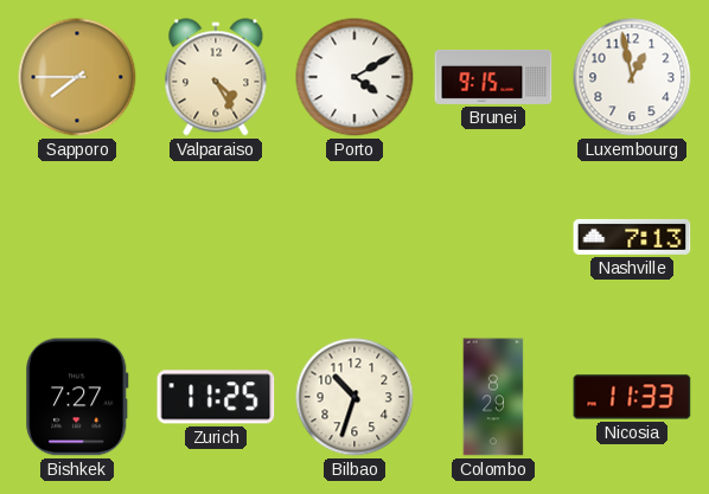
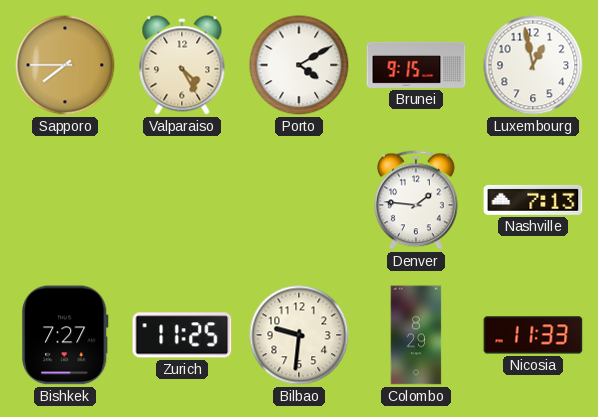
Denver: none -> 1:46
Bilbao: 10:33 -> 9:31
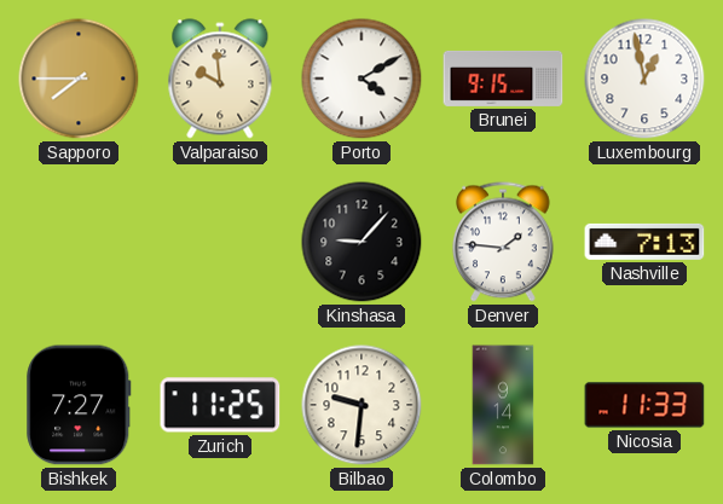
Valparaiso: 4:25 -> 9:59
Kinshasa: none -> 9:07
Colombo: 8:29 -> 9:14
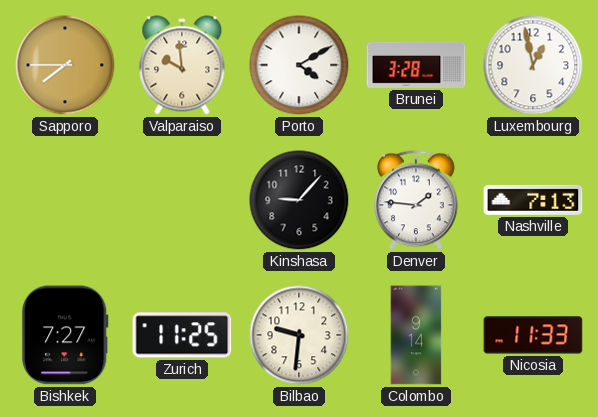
Brunei: 9:15 -> 3:28
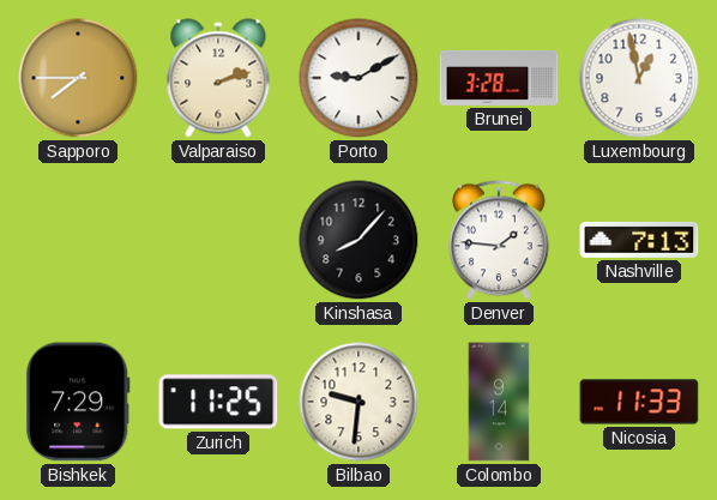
Valparaiso: 9:59 -> 2:12
Porto: 4:10 -> 9:10
Kinshasa: 9:07 -> 8:07
Bishkek: 7:27 -> 7:29
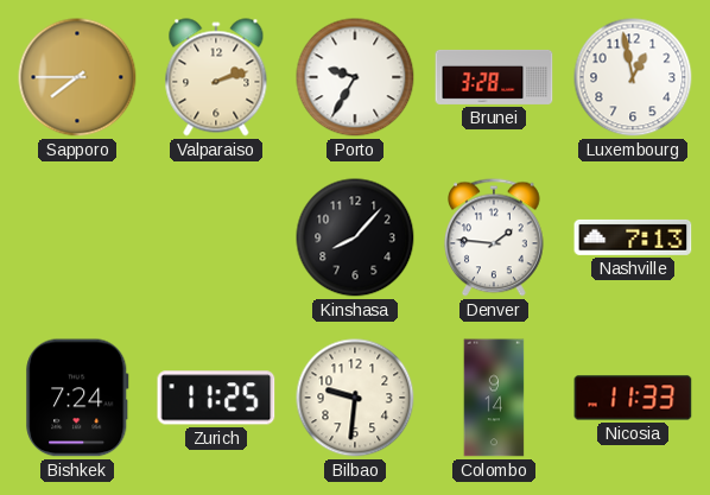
Porto: 9:10 -> 9:35
Bishkek: 7:29 -> 7:24
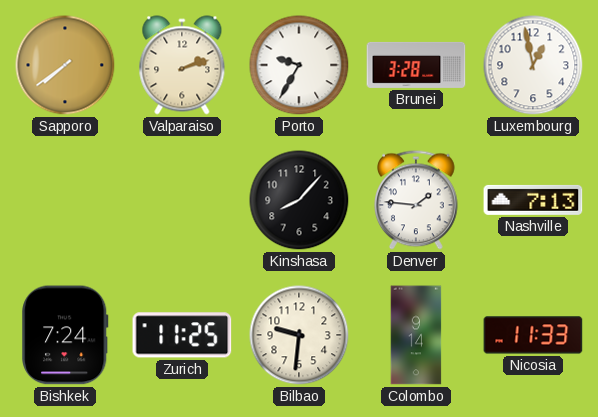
Sapporo: 7:45 -> 7:39
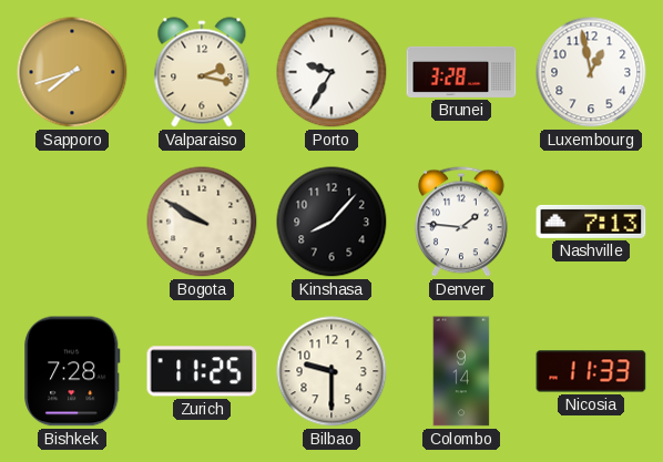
Sapporo: 7:39 -> 7:42
Valparaiso: 2:12 -> 2:17
Bogota: none -> 9:50
Bishkek: 7:24 -> 7:28
Bilbao: 9:31 -> 9:30
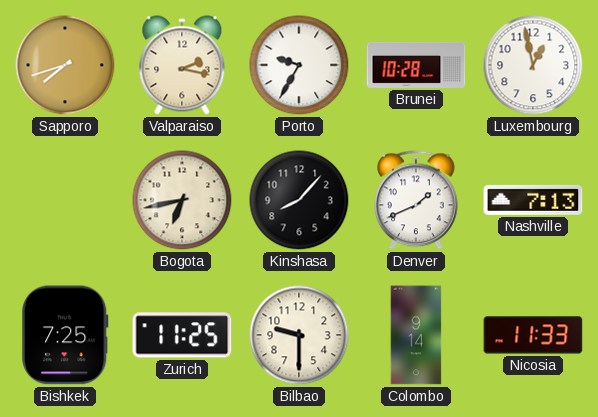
Brunei: 3:28 -> 10:28
Bogota: 9:50 -> 6:43
Denver: 1:46 -> 1:41
Bishkek: 7:28 -> 7:25
